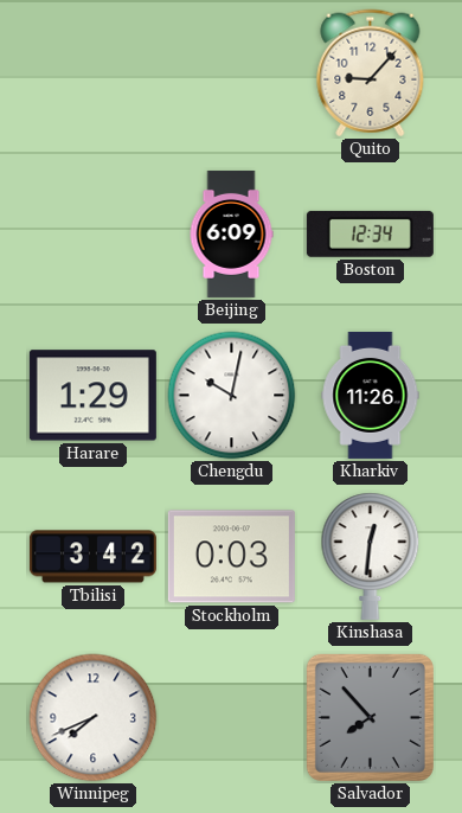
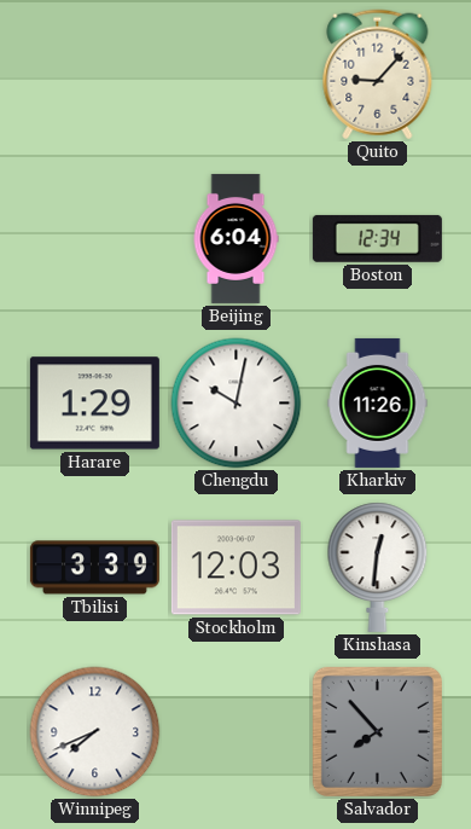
Beijing: 6:09 -> 6:04
Tbilisi: 3:42 -> 3:39
Stockholm: 0:03 -> 12:03
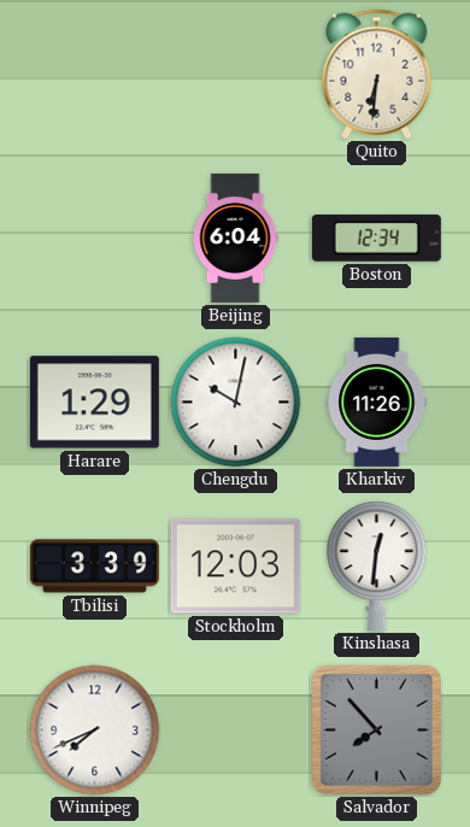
Quito: 9:07 -> 6:31
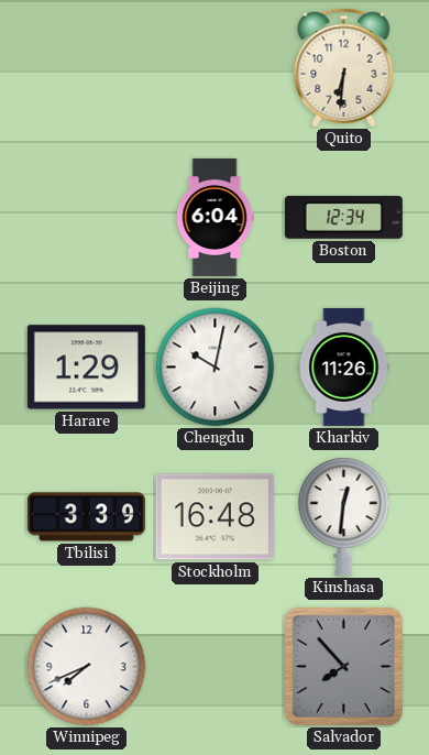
Stockholm: 12:03 -> 16:48
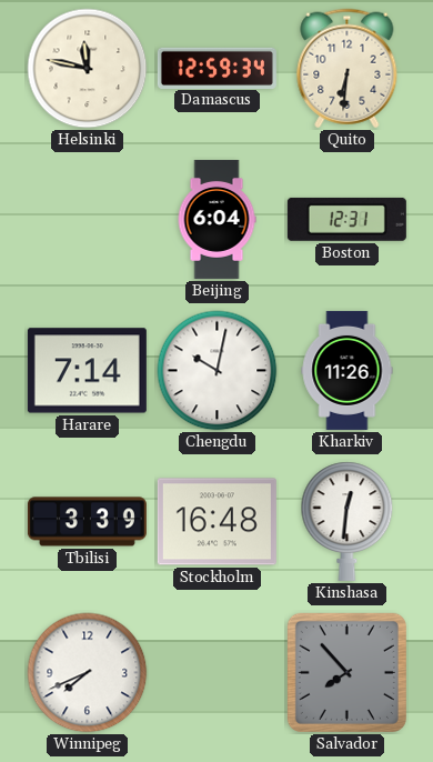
Helsinki: none -> 11:47
Damascus: none -> 12:59
Boston: 12:34 -> 12:31
Harare: 1:29 -> 7:14
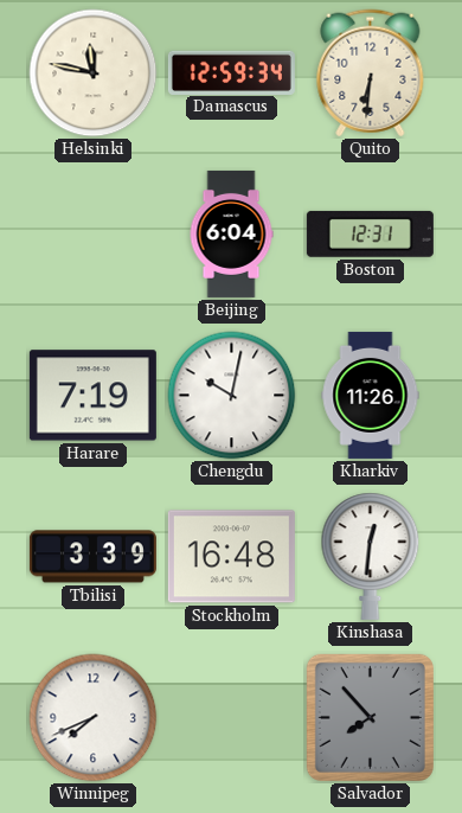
Harare: 7:14 -> 7:19
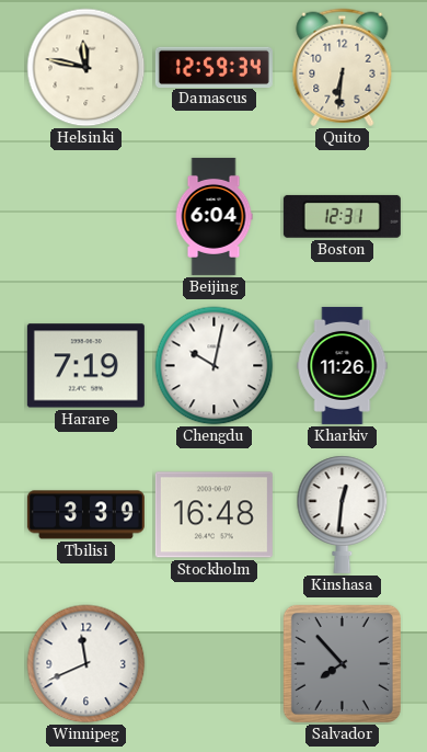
Winnipeg: 7:41 -> 11:41
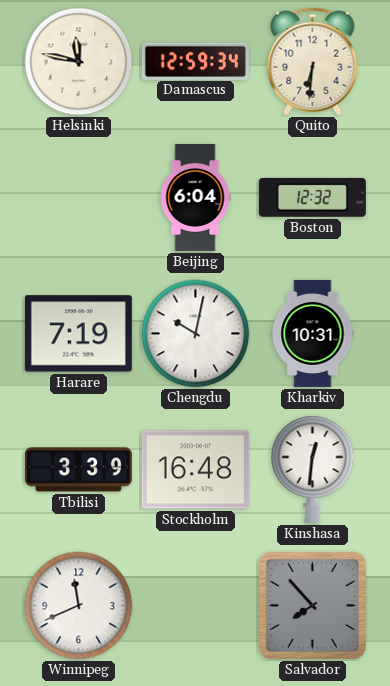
Boston: 12:31 -> 12:32
Kharkiv: 11:26 -> 10:31
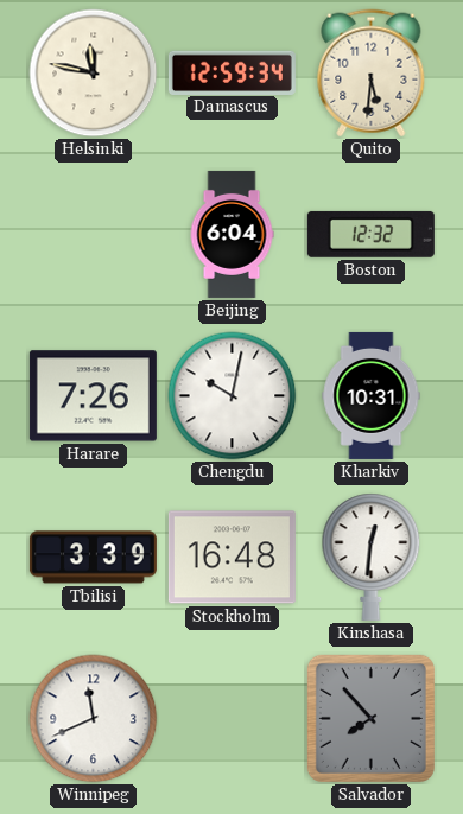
Quito: 6:31 -> 5:31
Harare: 7:19 -> 7:26
